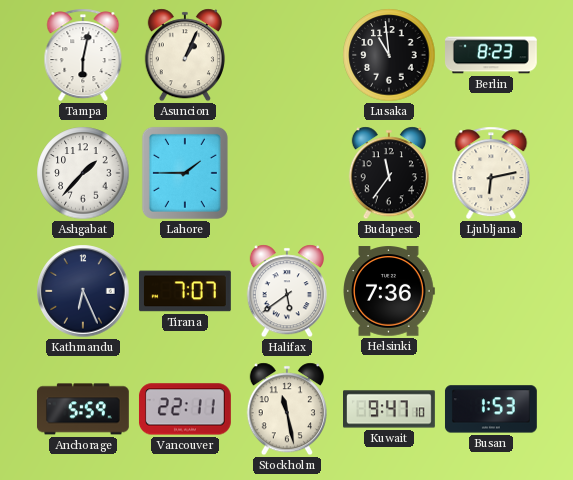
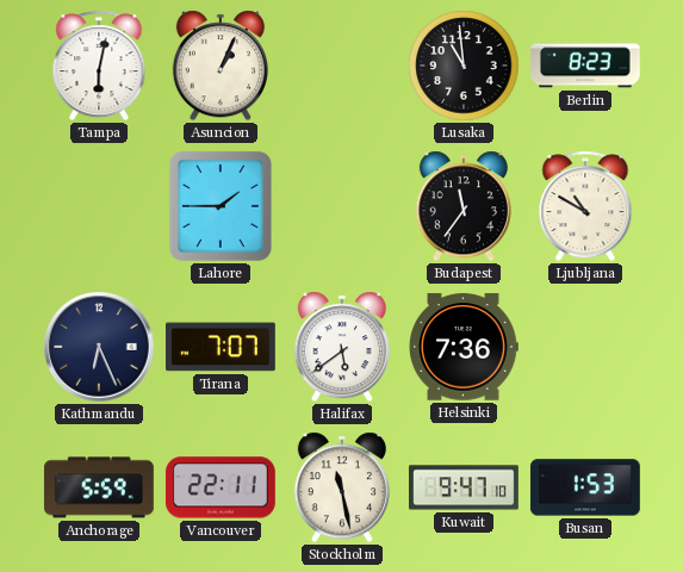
Ashgabat: 1:37 -> none
Ljubljana: 6:13 -> 10:50
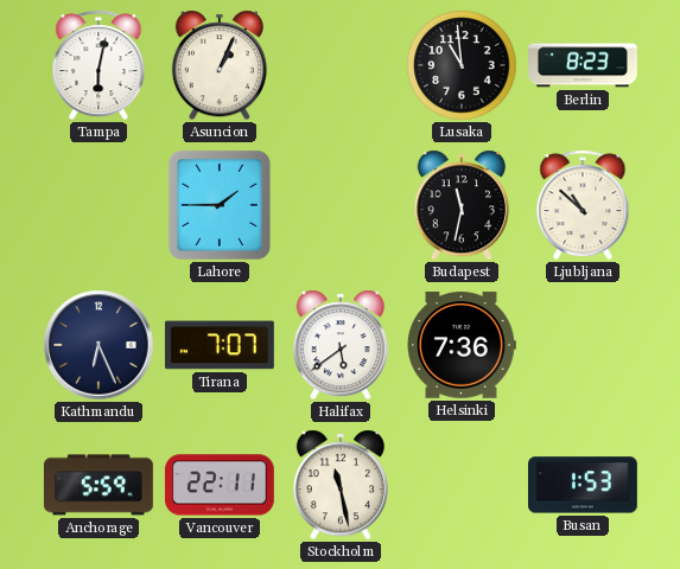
Budapest: 11:36 -> 11:32
Ljubljana: 10:50 -> 10:52
Kuwait: 9:47 -> none
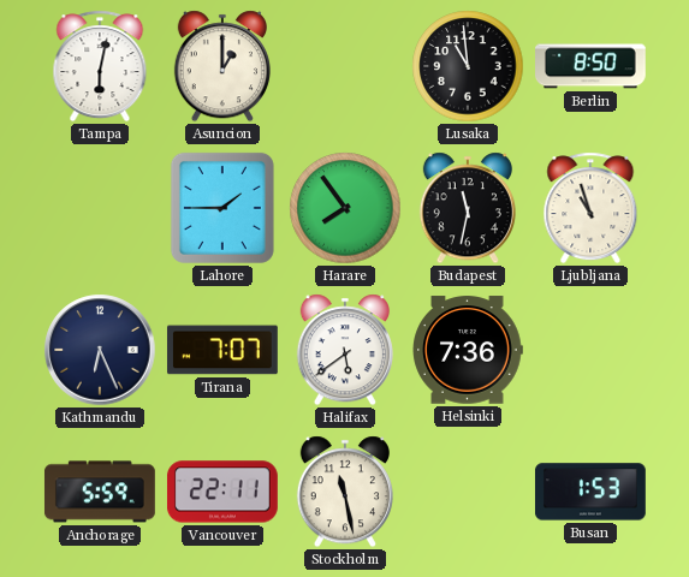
Asuncion: 1:04 -> 1:00
Berlin: 8:23 -> 8:50
Harare: none -> 7:54
Ljubljana: 10:52 -> 10:57
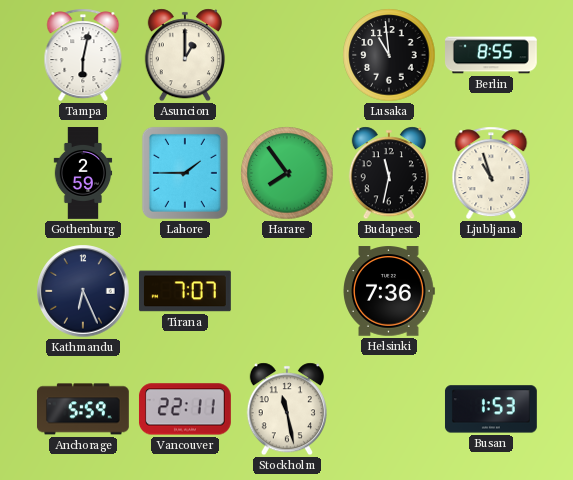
Berlin: 8:50 -> 8:55
Gothenburg: none -> 2:59
Halifax: 5:39 -> none
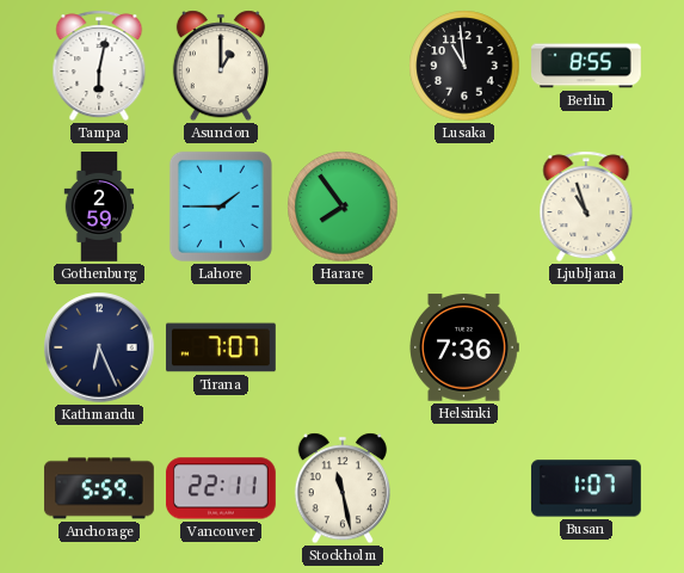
Budapest: 11:32 -> none
Busan: 1:53 -> 1:07
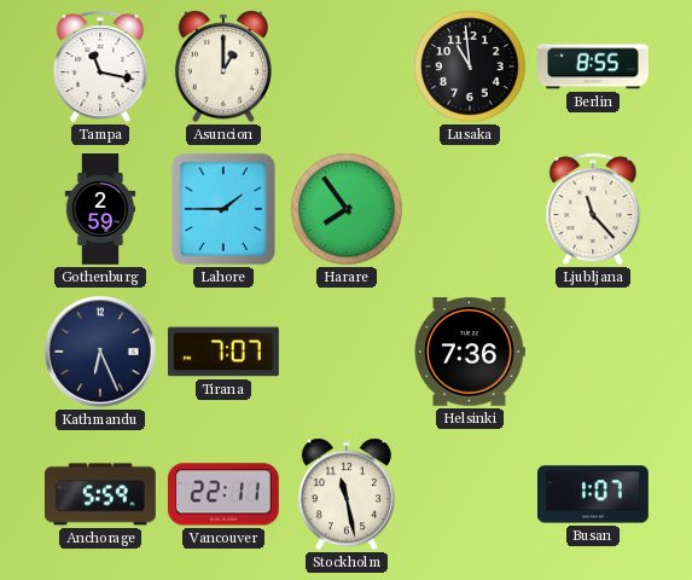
Tampa: 6:02 -> 11:17
Ljubljana: 10:57 -> 11:23
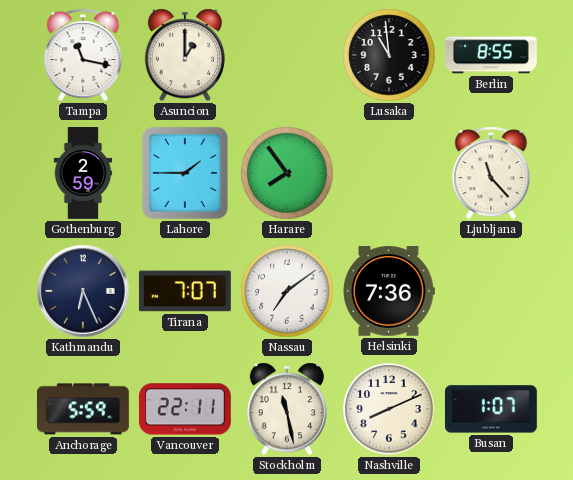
Nassau: none -> 7:09
Nashville: none -> 8:11
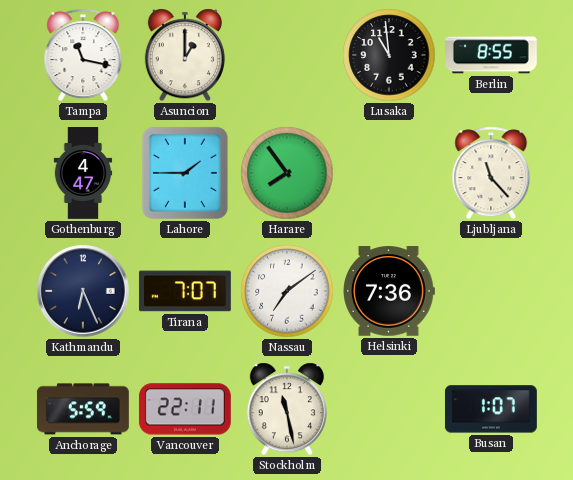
Gothenburg: 2:59 -> 4:47
Nashville: 8:11 -> none
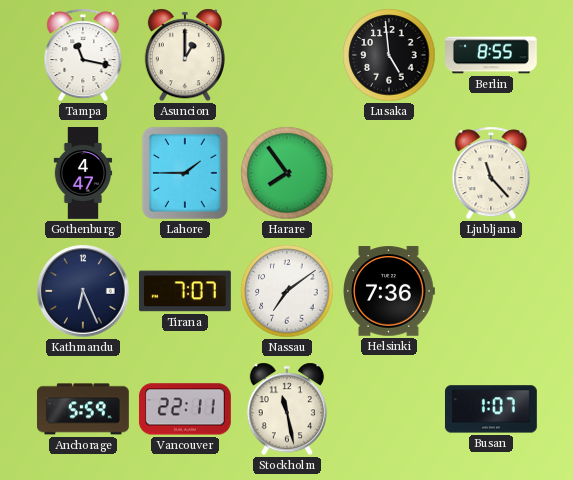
Lusaka: 10:59 -> 4:59
